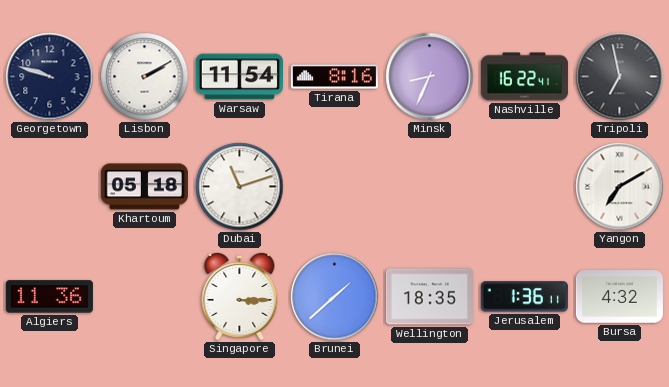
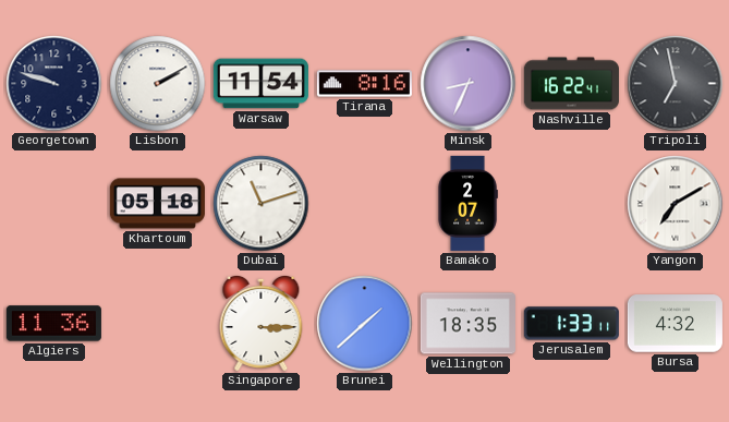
Bamako: none -> 2:07
Jerusalem: 1:36 -> 1:33
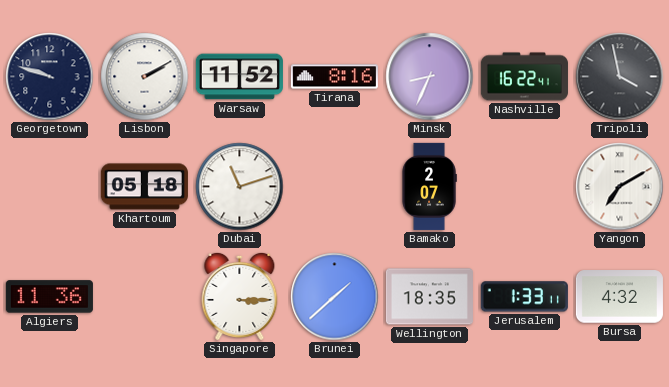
Warsaw: 11:54 -> 11:52
Tripoli: 6:58 -> 3:58
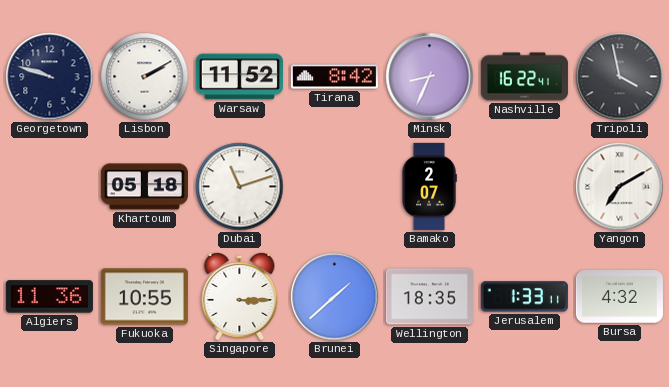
Tirana: 8:16 -> 8:42
Fukuoka: none -> 10:55
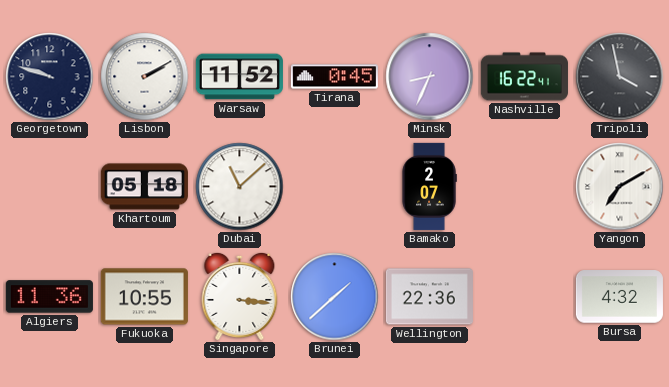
Tirana: 8:42 -> 0:45
Dubai: 11:12 -> 11:08
Singapore: 3:15 -> 3:16
Wellington: 18:35 -> 22:36
Jerusalem: 1:33 -> none
